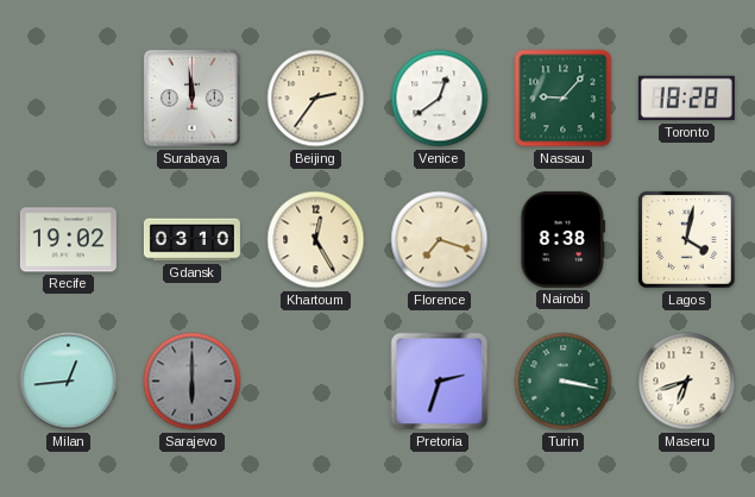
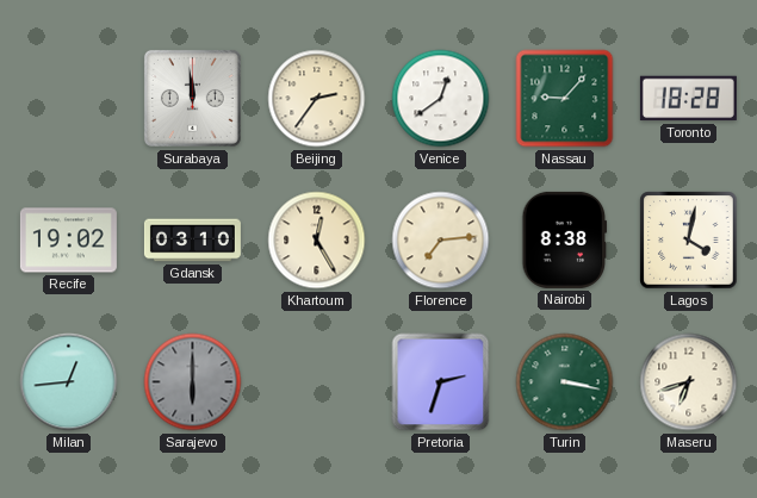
Florence: 7:18 -> 7:14
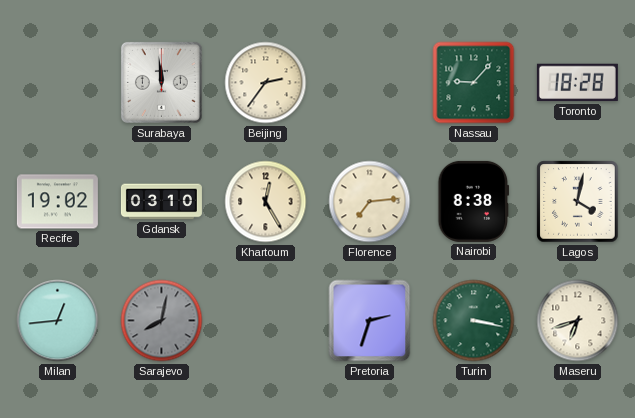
Venice: 12:39 -> none
Sarajevo: 6:00 -> 8:02
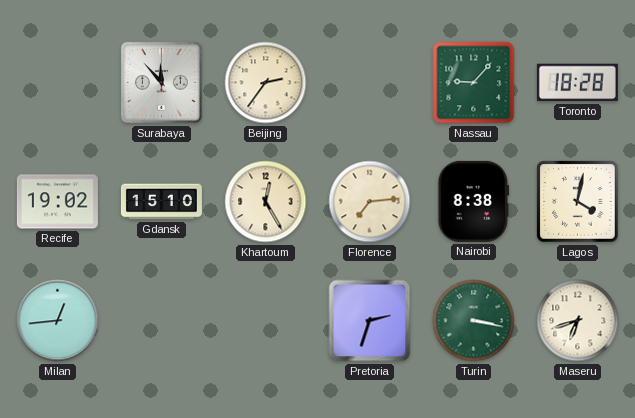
Surabaya: 11:59 -> 11:53
Gdansk: 03:10 -> 15:10
Sarajevo: 8:02 -> none
